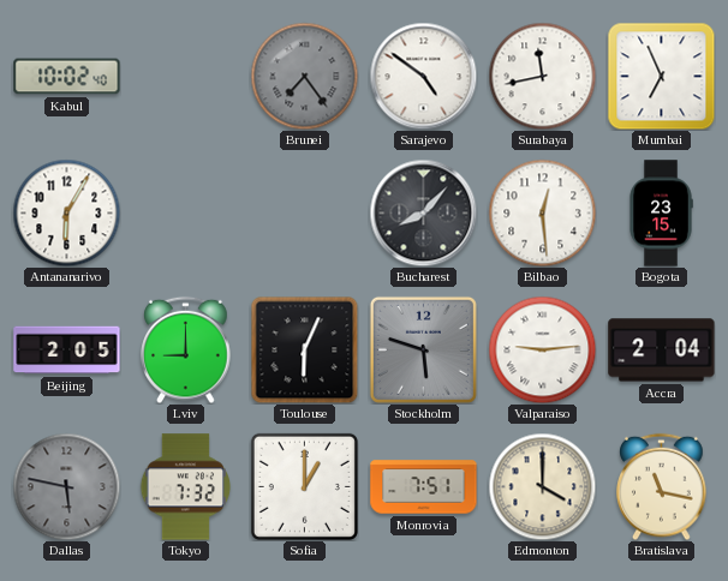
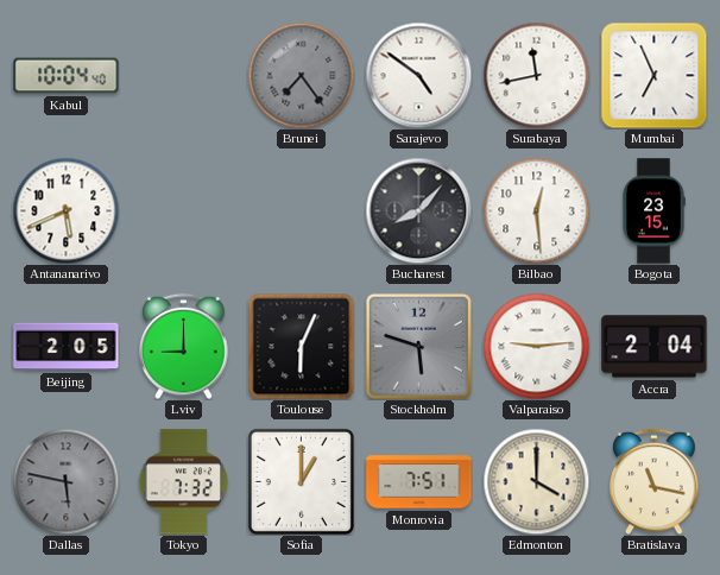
Kabul: 10:02 -> 10:04
Antananarivo: 6:05 -> 5:41
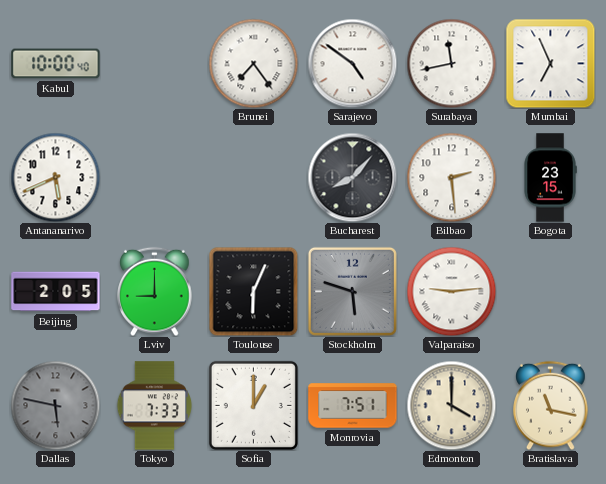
Kabul: 10:04 -> 10:00
Brunei dial: grey -> white
Bilbao: 12:29 -> 2:29
Accra: 2:04 -> none
Tokyo: 7:32 -> 7:33
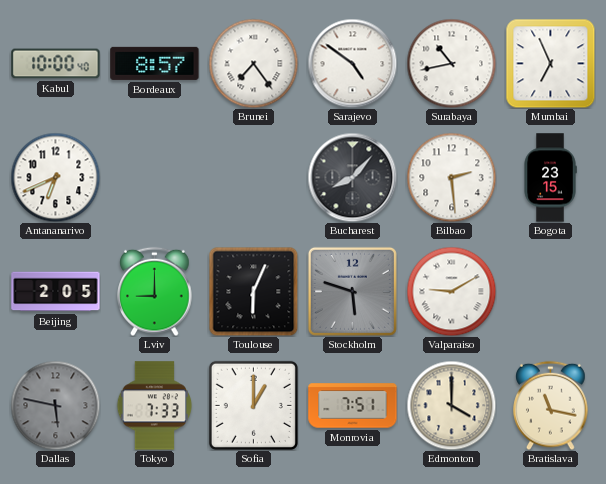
Bordeaux: none -> 8:57
Surabaya: 11:43 -> 10:43
Antananarivo: 5:41 -> 6:41
Valparaiso: 9:14 -> 9:10
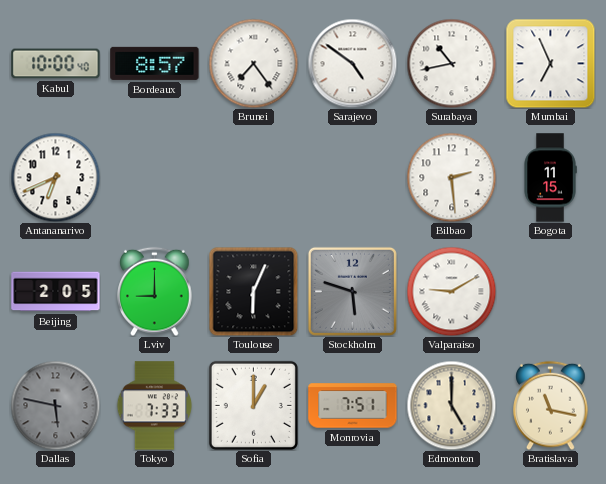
Bucharest: 8:07 -> none
Bogota: 23:15 -> 11:15
Edmonton: 4:00 -> 5:00
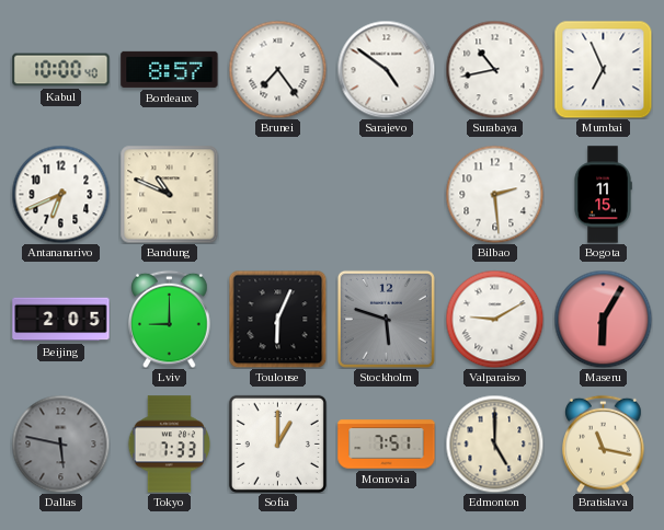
Bandung: none -> 10:49
Maseru: none -> 6:05
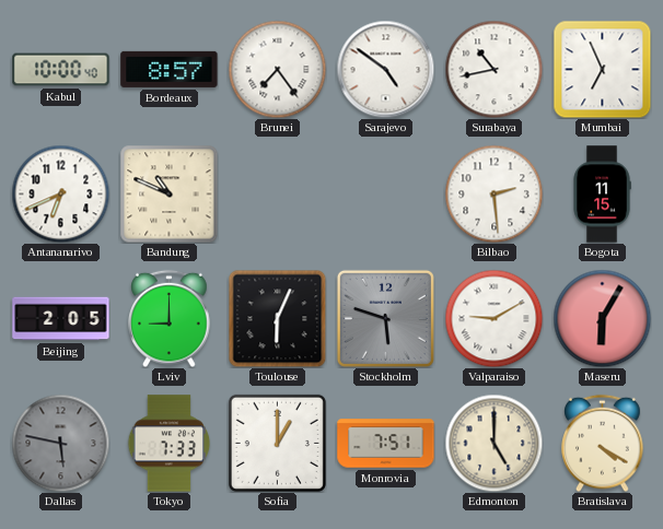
Bratislava: 11:17 -> 4:20
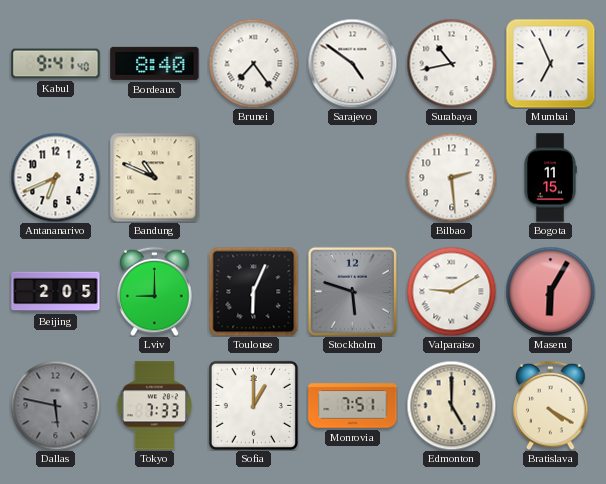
Kabul: 10:00 -> 9:41
Bordeaux: 8:57 -> 8:40
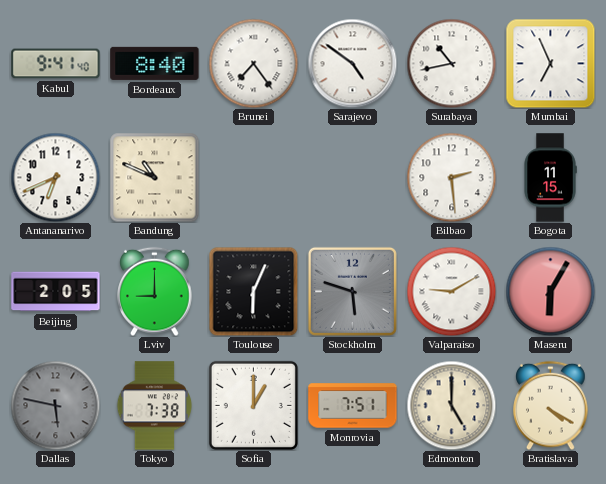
Tokyo: 7:33 -> 7:38
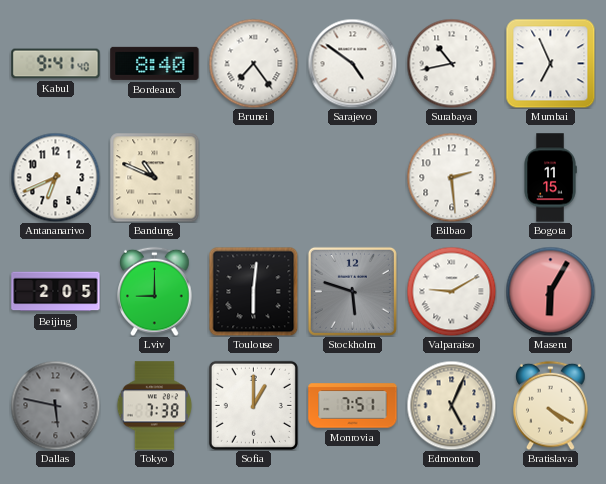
Toulouse: 6:04 -> 6:01
Edmonton: 5:00 -> 5:04
